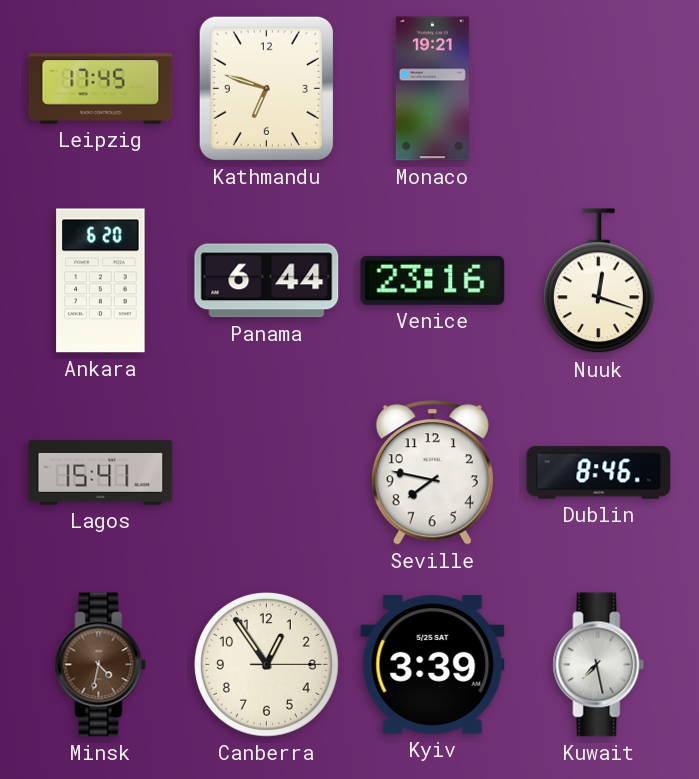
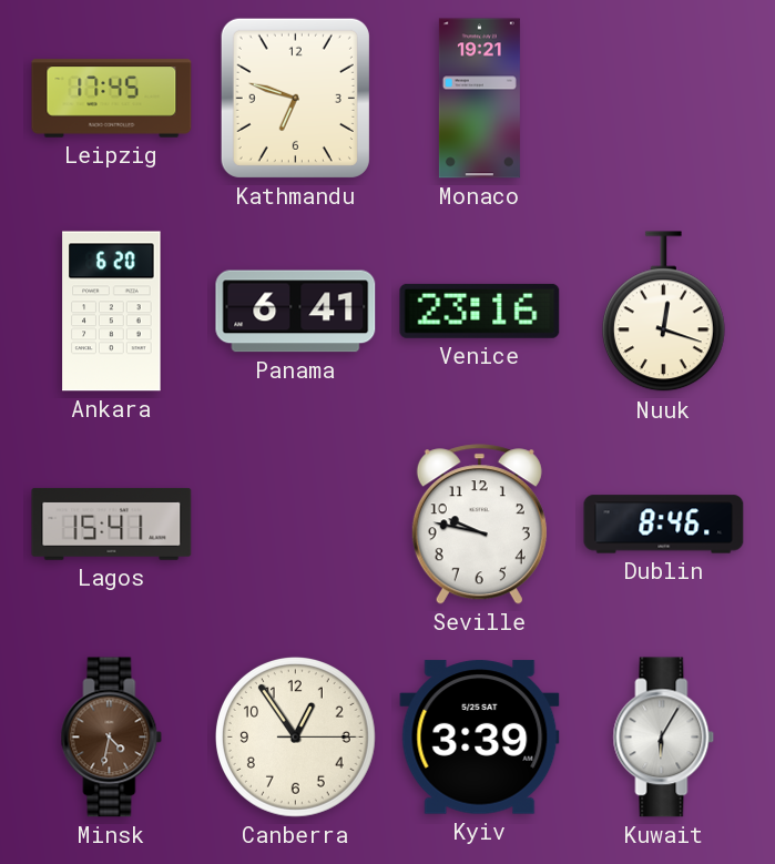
Panama: 6:44 -> 6:41
Seville: 7:47 -> 9:47
Kuwait: 7:28 -> 6:05
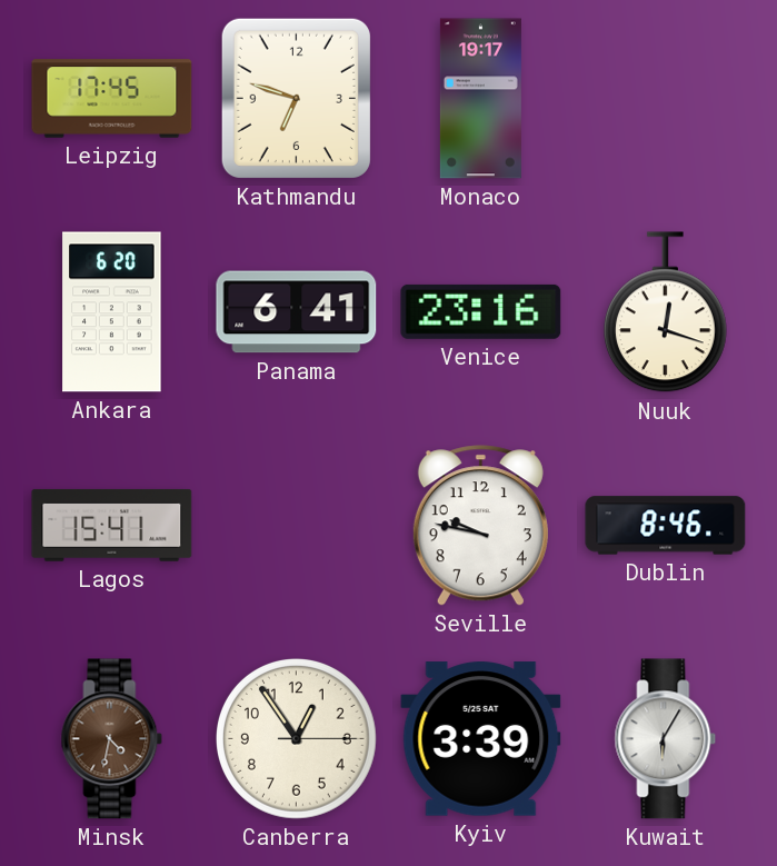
Monaco: 19:21 -> 19:17
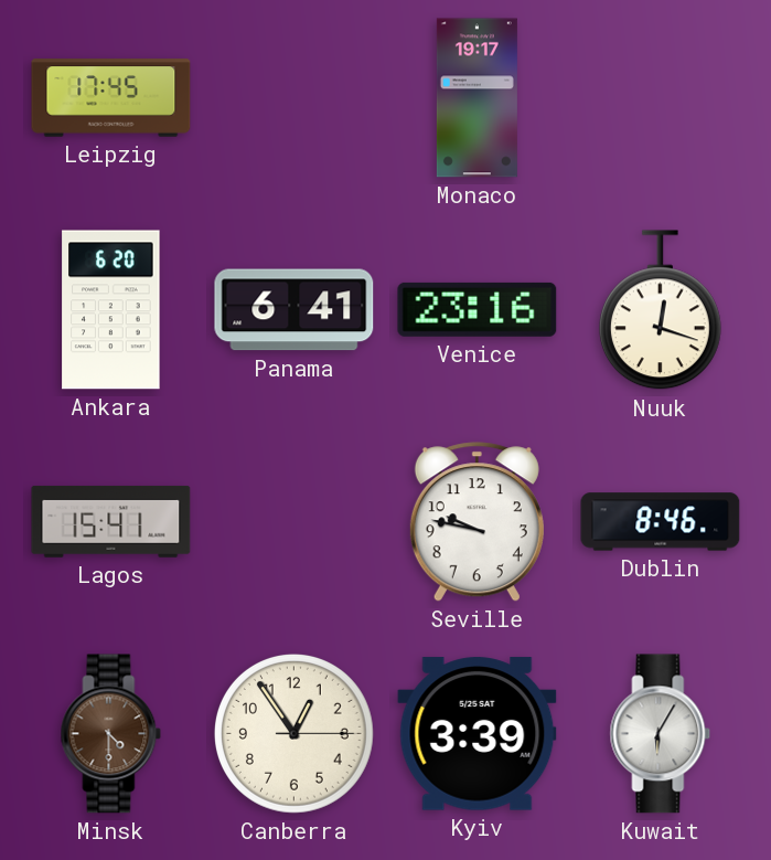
Kathmandu: 6:48 -> none
Minsk: 4:32 -> 4:30
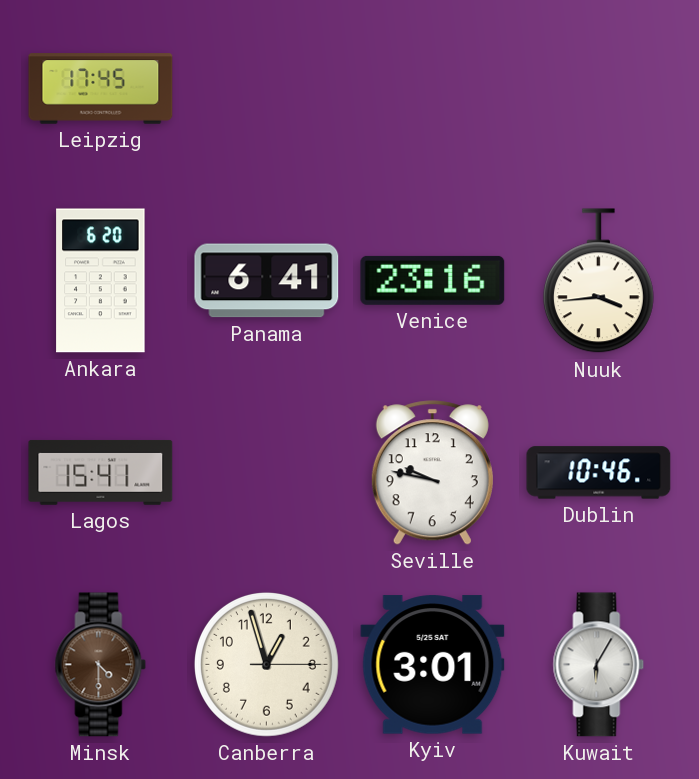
Monaco: 19:17 -> none
Nuuk: 12:18 -> 3:44
Dublin: 8:46 -> 10:46
Canberra: 12:54 -> 12:57
Kyiv: 3:39 -> 3:01
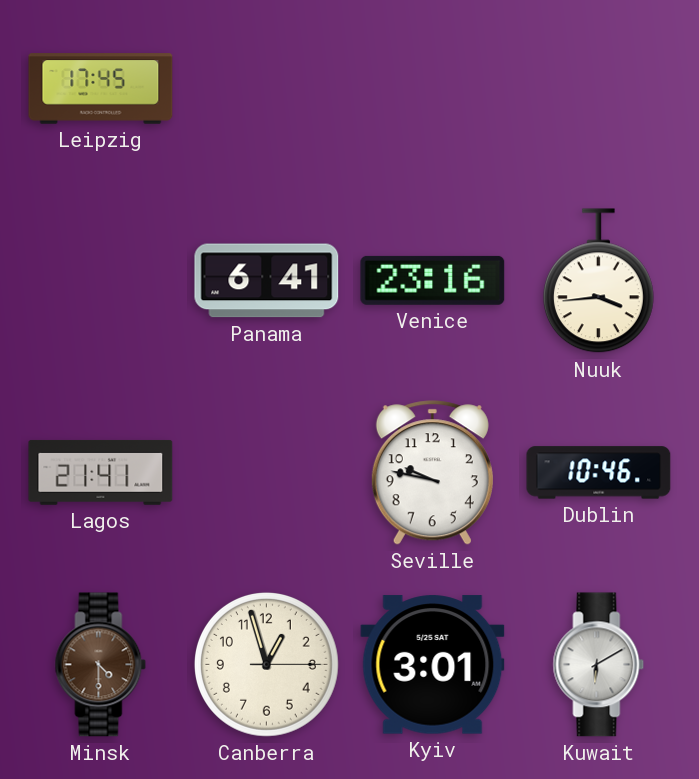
Ankara: 6:20 -> none
Lagos: 15:41 -> 21:41
Kuwait: 6:05 -> 6:10
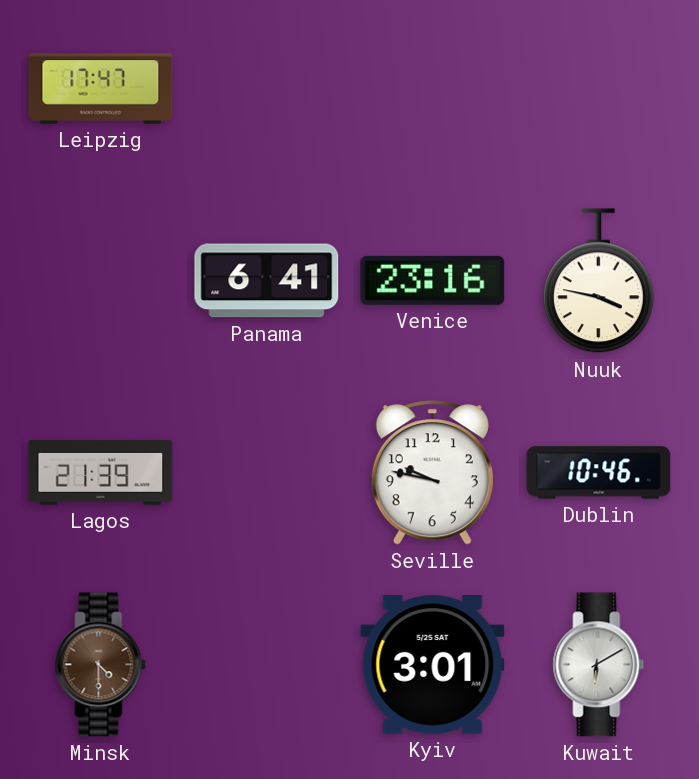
Leipzig: 17:45 -> 17:47
Nuuk: 3:44 -> 3:47
Lagos: 21:41 -> 21:39
Canberra: 12:57 -> none
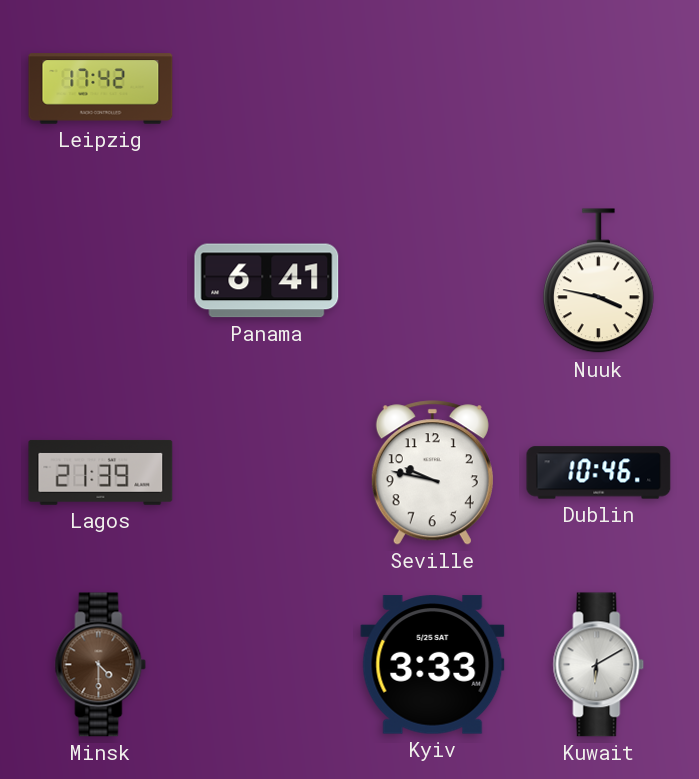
Leipzig: 17:47 -> 17:42
Venice: 23:16 -> none
Kyiv: 3:01 -> 3:33
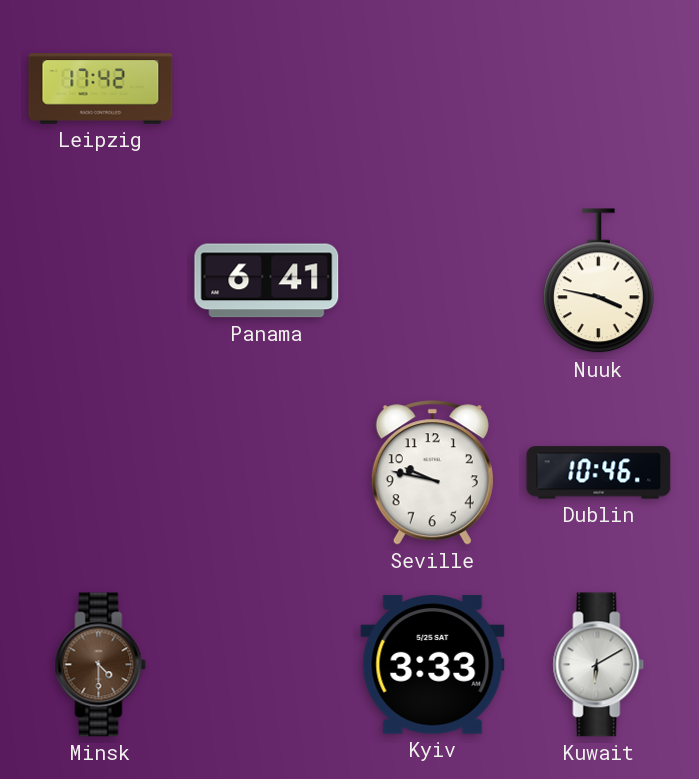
Lagos: 21:39 -> none
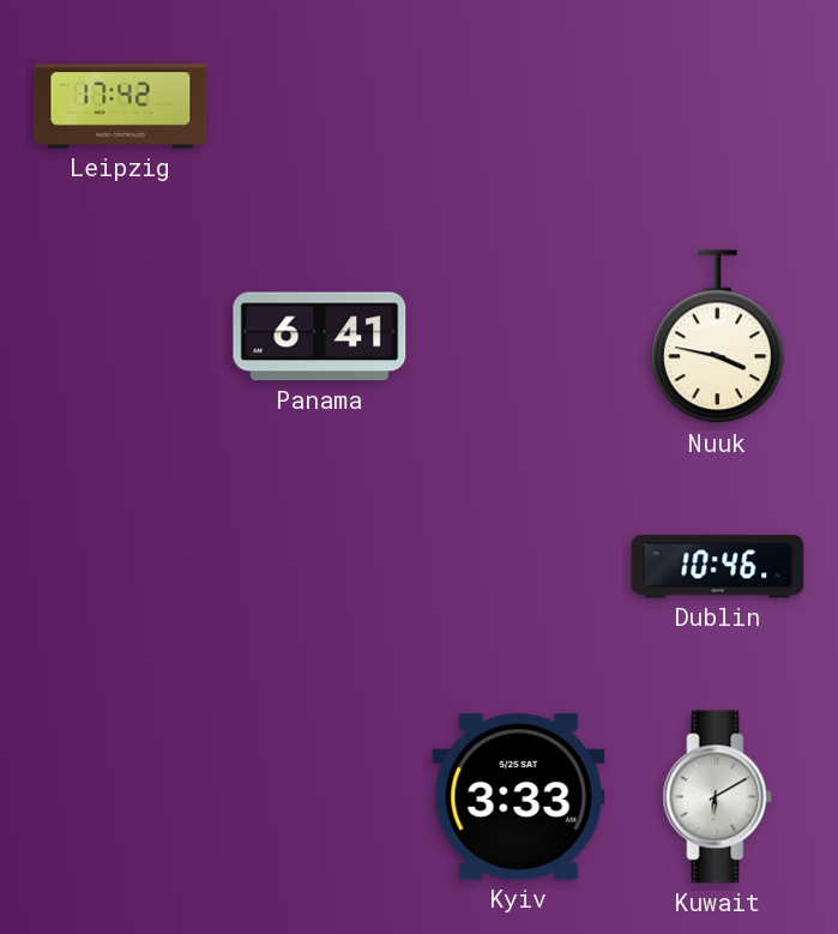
Seville: 9:47 -> none
Minsk: 4:30 -> none
